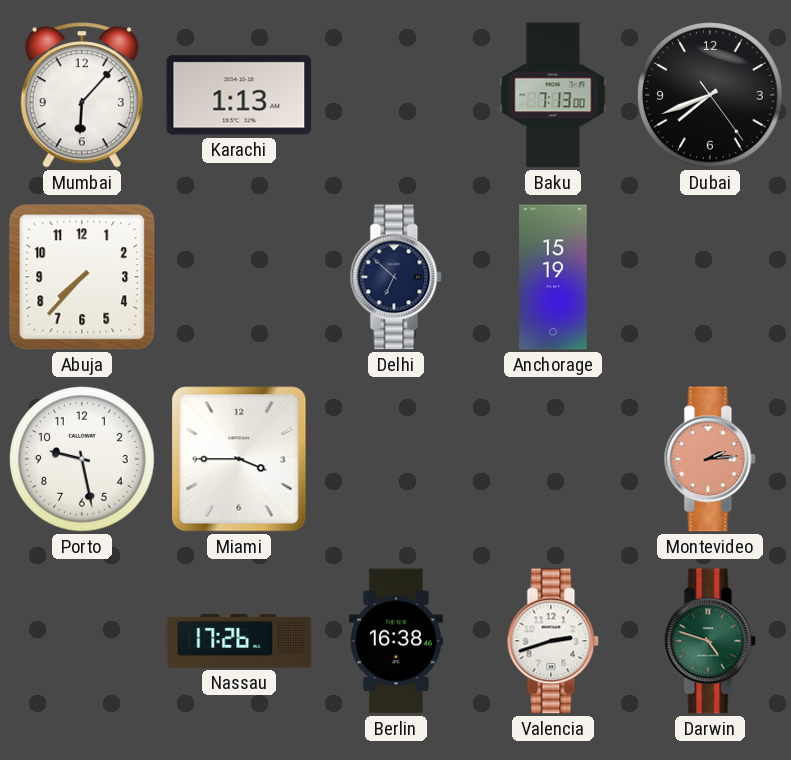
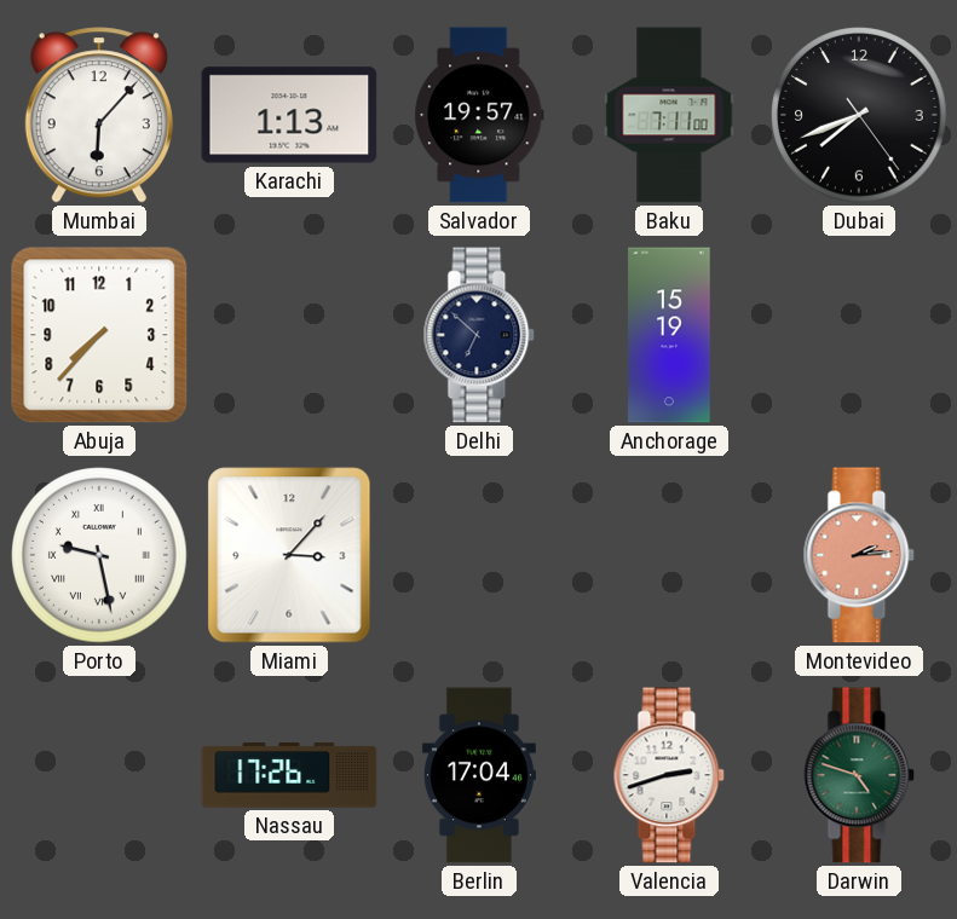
Salvador: none -> 19:57
Baku: 7:13 -> 7:11
Porto numerals: Arabic -> Roman
Miami: 3:45 -> 3:07
Berlin: 16:38 -> 17:04
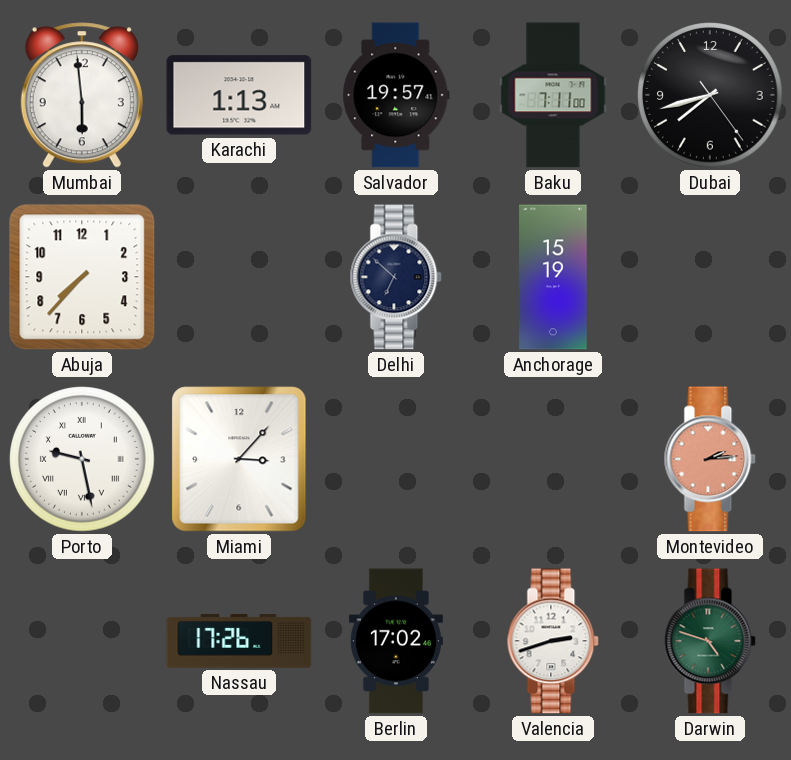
Mumbai: 6:07 -> 5:59
Dubai: 7:41 -> 7:42
Berlin: 17:04 -> 17:02
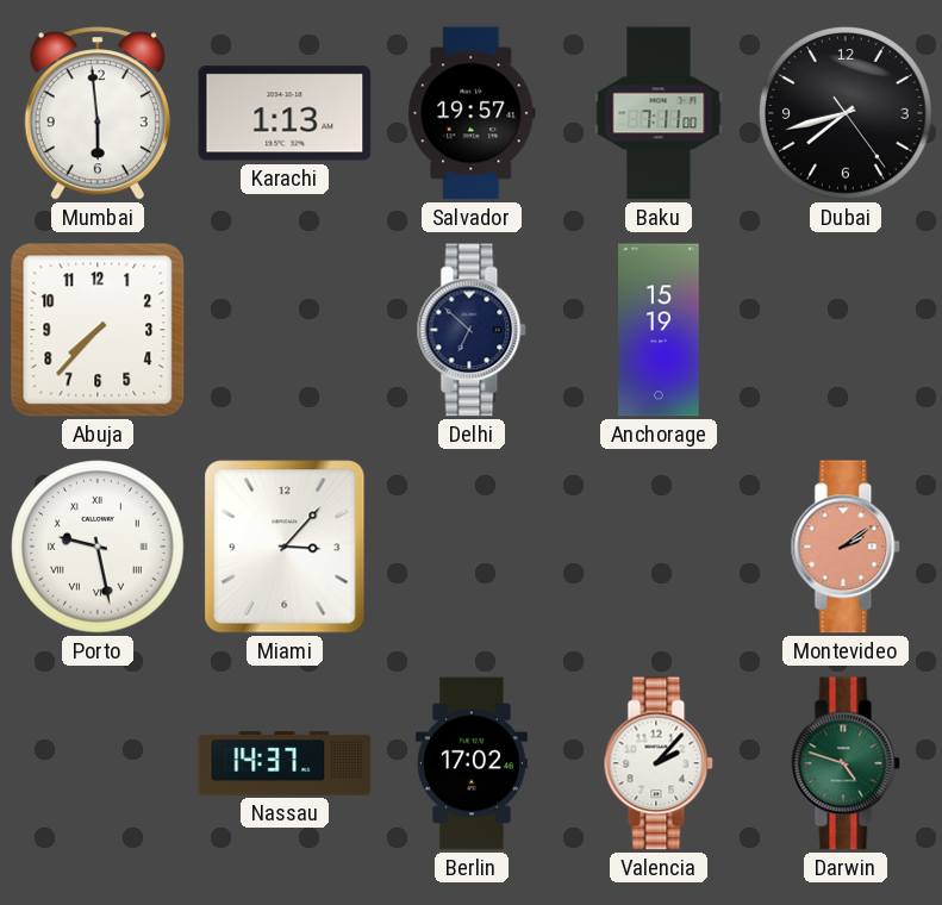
Montevideo: 2:14 -> 2:09
Nassau: 17:26 -> 14:37
Valencia: 2:42 -> 2:07
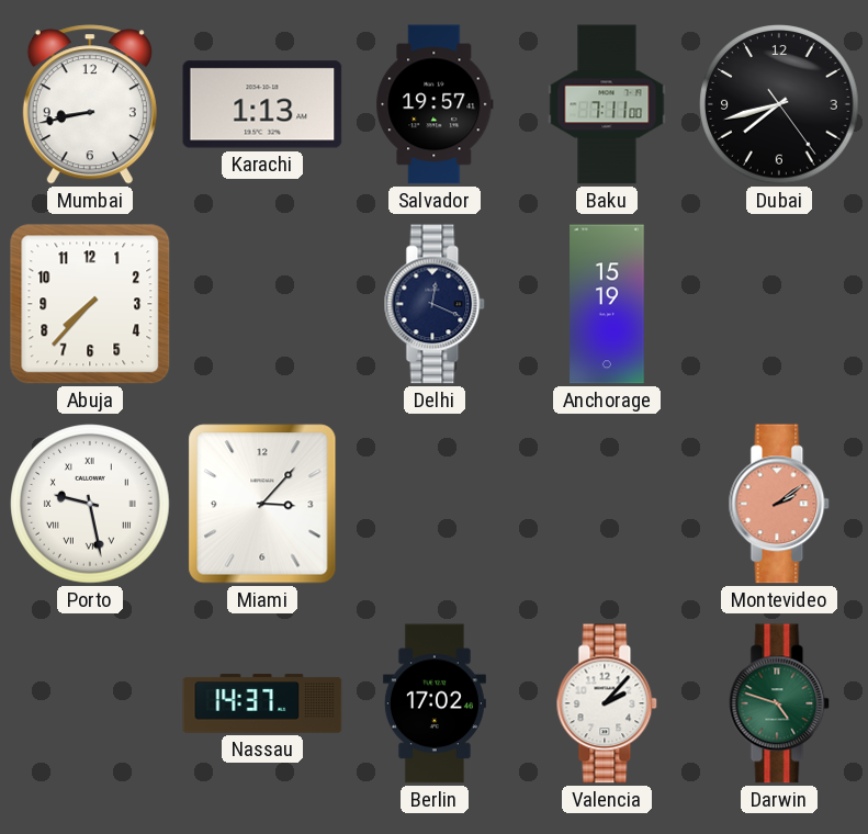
Mumbai: 5:59 -> 8:43
Delhi: 6:52 -> 12:19
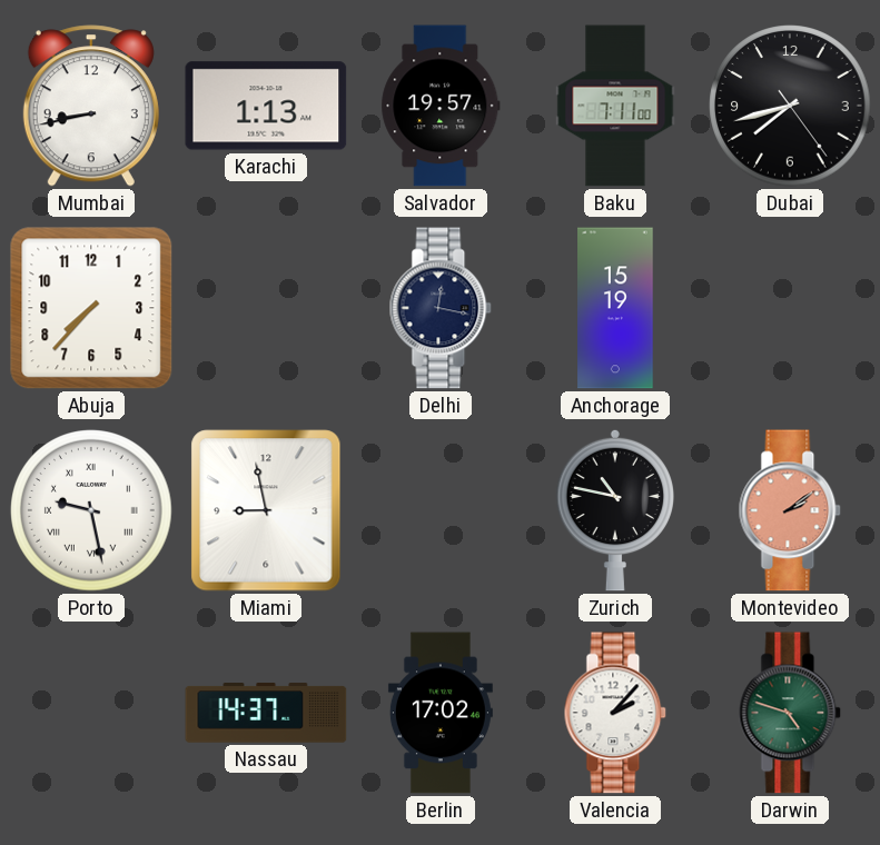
Delhi: 12:19 -> 12:17
Miami: 3:07 -> 8:58
Zurich: none -> 10:47
